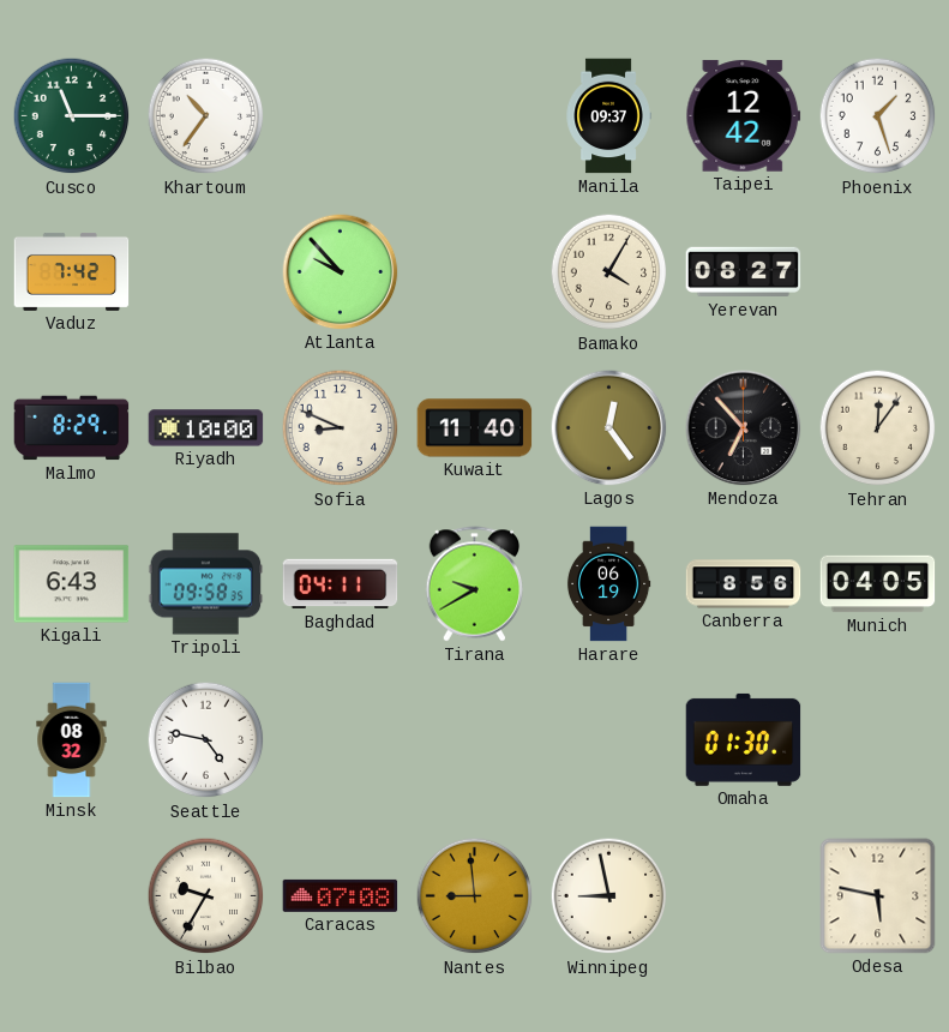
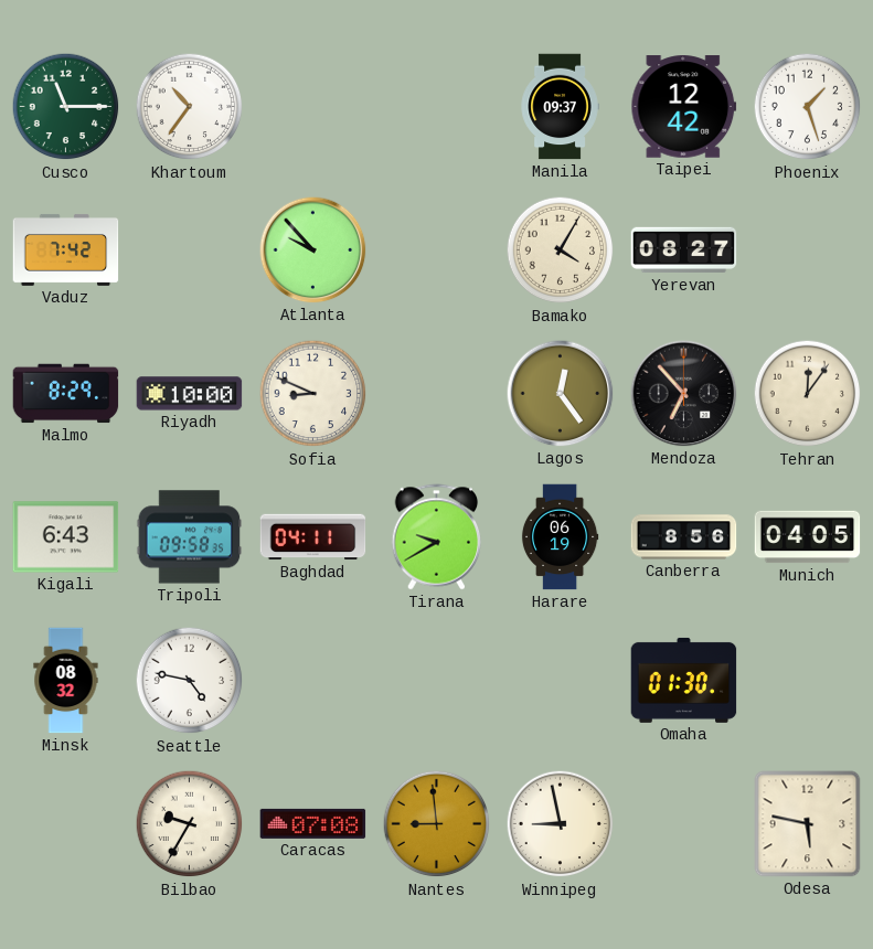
Kuwait: 11:40 -> none
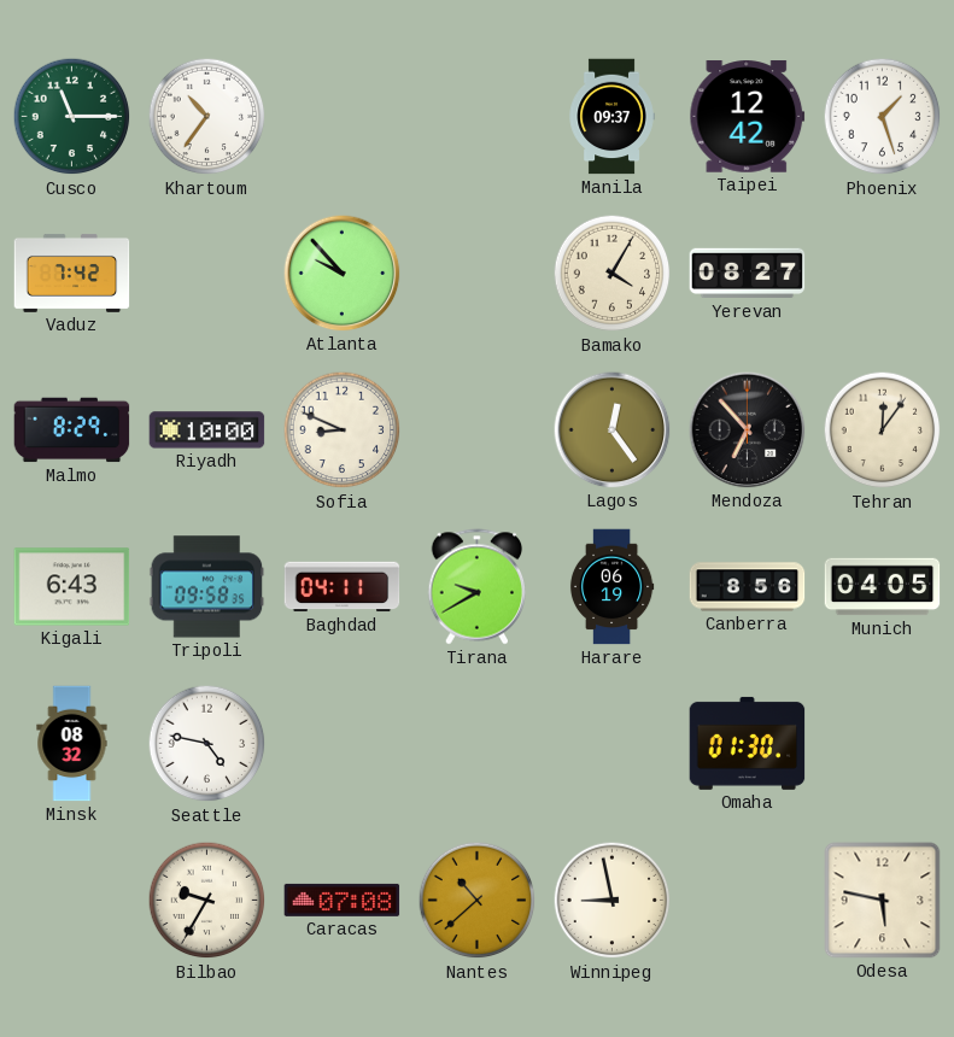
Nantes: 8:59 -> 10:38
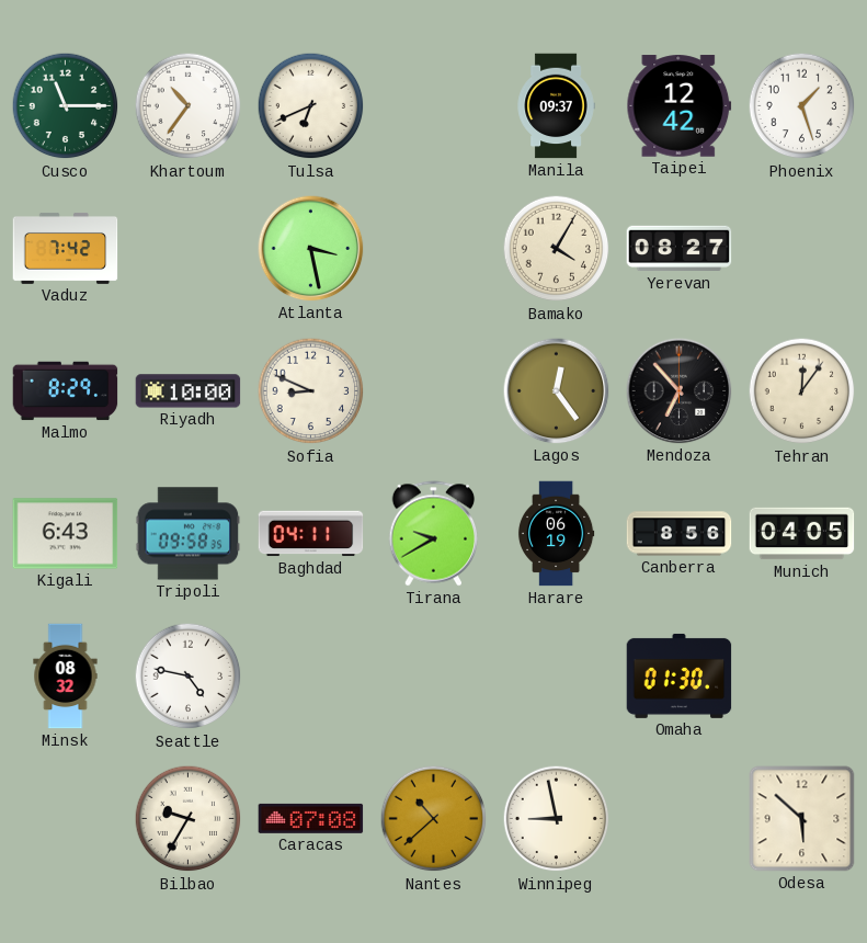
Tulsa: none -> 6:41
Atlanta: 9:53 -> 3:28
Odesa: 5:47 -> 5:52
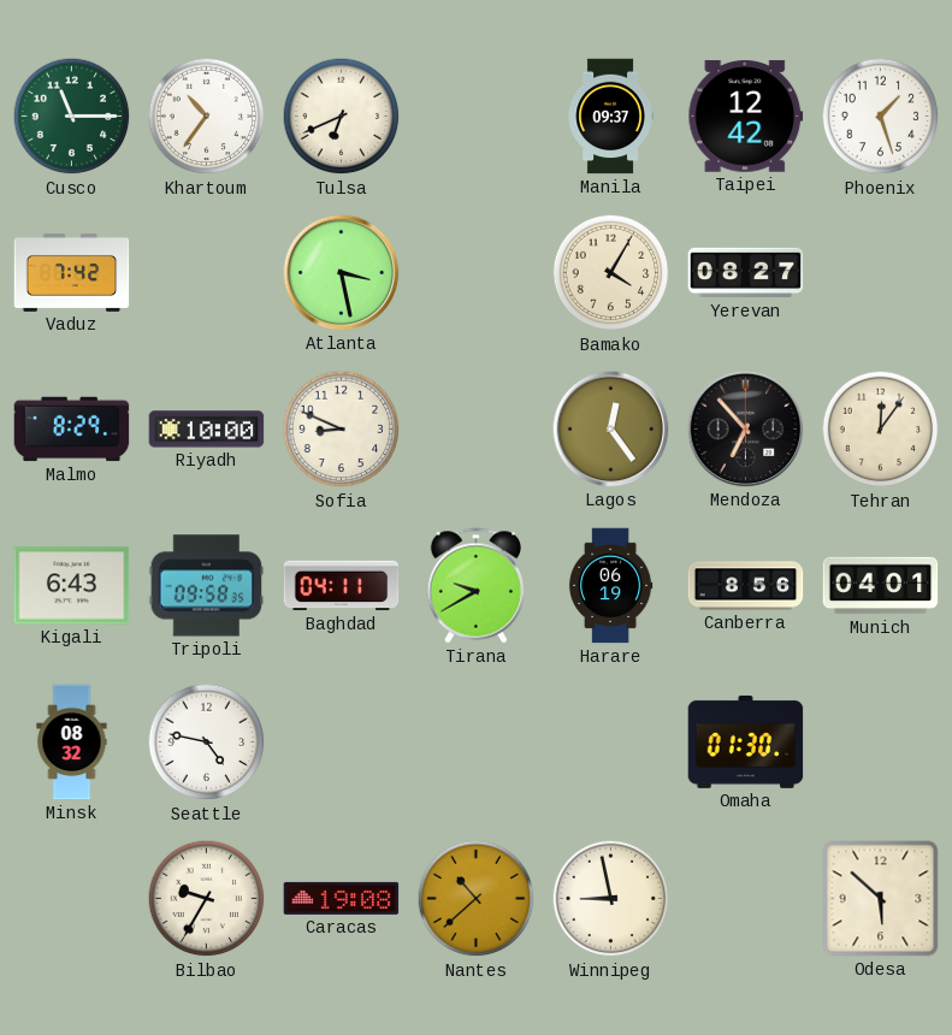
Munich: 04:05 -> 04:01
Caracas: 07:08 -> 19:08
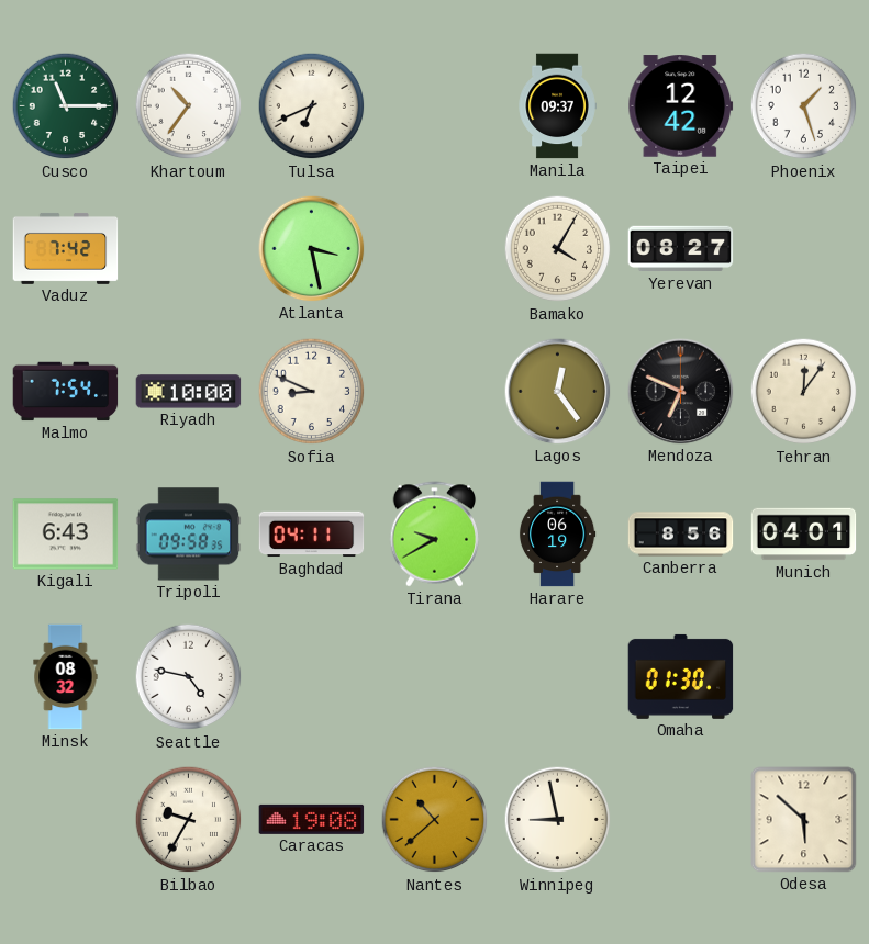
Malmo: 8:29 -> 7:54
Mendoza: 6:53 -> 6:49
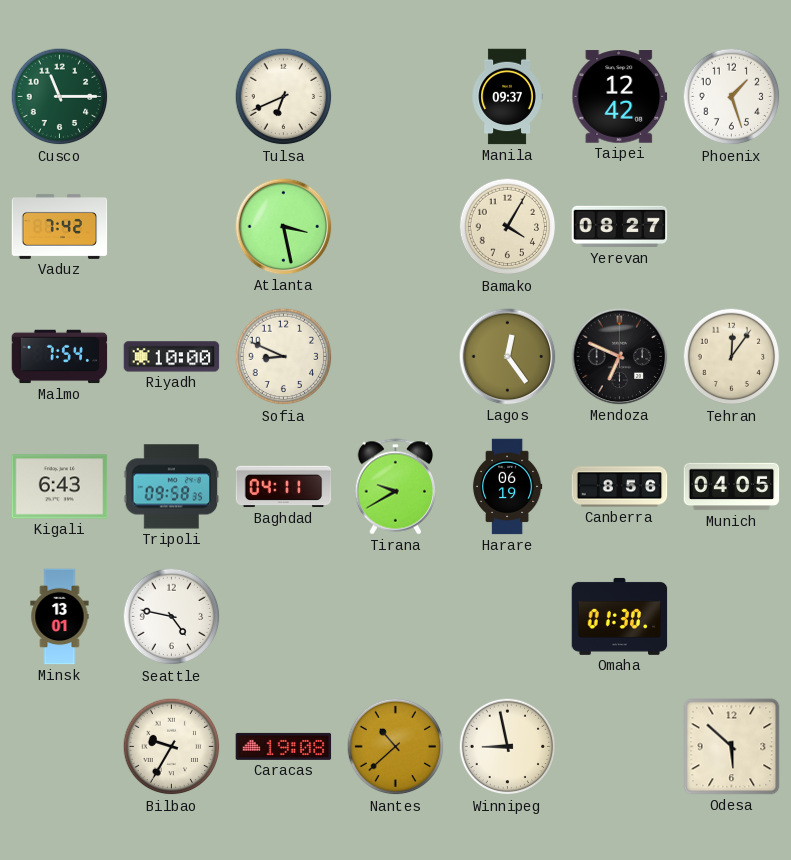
Khartoum: 10:36 -> none
Munich: 04:01 -> 04:05
Minsk: 08:32 -> 13:01
